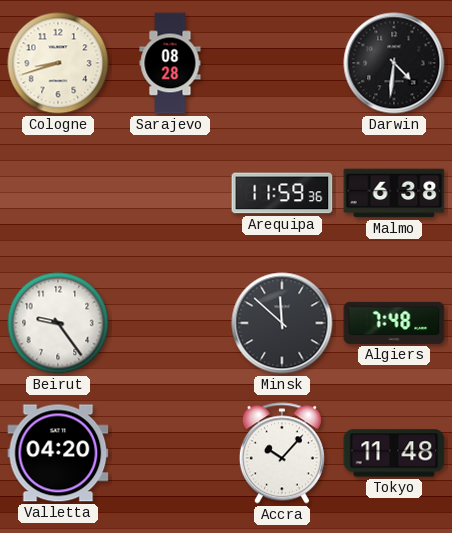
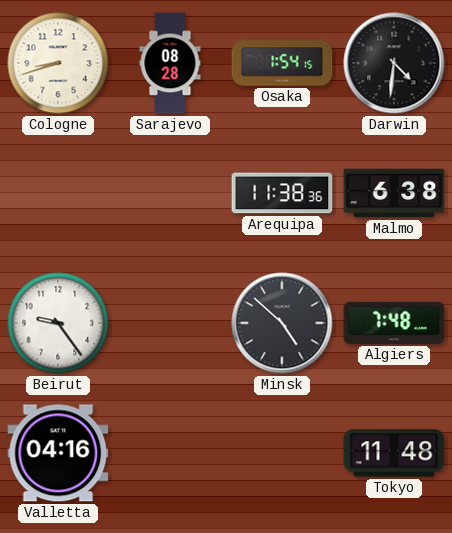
Osaka: none -> 1:54
Arequipa: 11:59 -> 11:38
Minsk: 11:52 -> 4:52
Valletta: 04:20 -> 04:16
Accra: 10:07 -> none
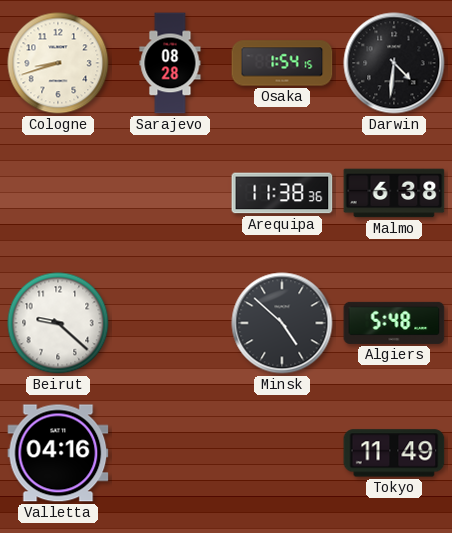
Beirut: 9:24 -> 9:22
Algiers: 7:48 -> 5:48
Tokyo: 11:48 -> 11:49
